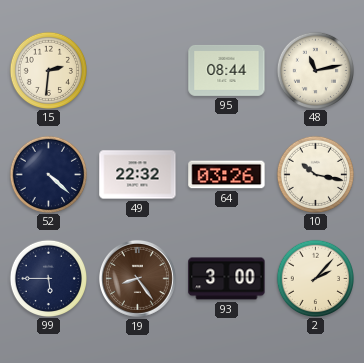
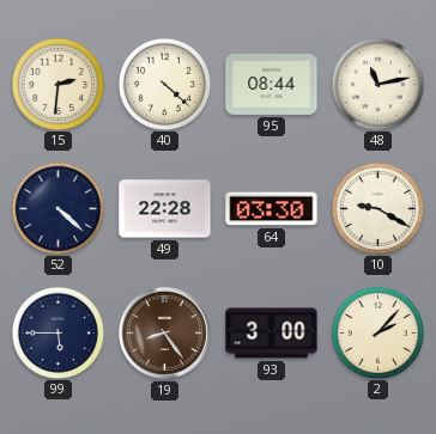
40: none -> 4:22
49: 22:32 -> 22:28
64: 03:26 -> 03:30
10: 10:17 -> 9:20
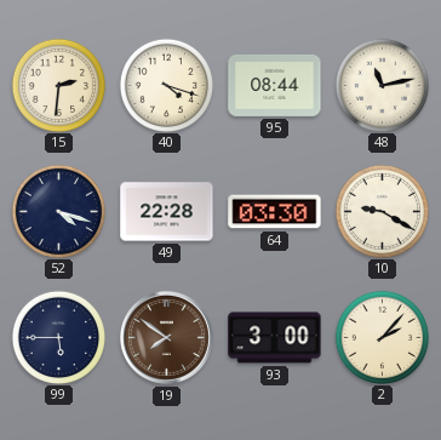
40: 4:22 -> 4:18
52: 4:22 -> 4:18
19: 8:24 -> 7:51
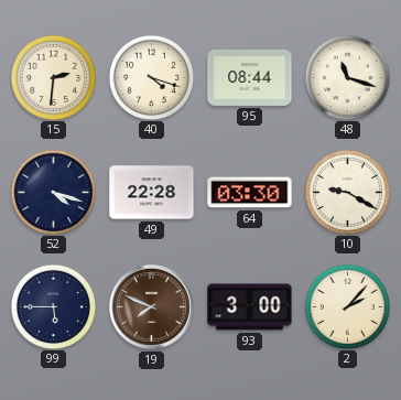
48: 11:13 -> 11:18
19: 7:51 -> 7:49
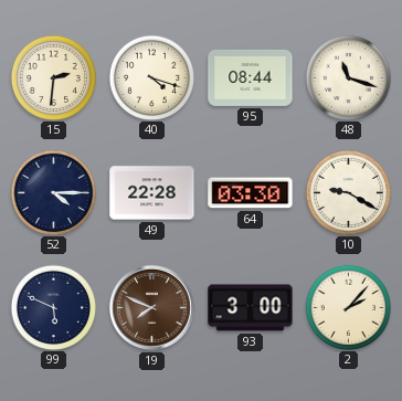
52: 4:18 -> 4:15
99: 5:45 -> 5:49
